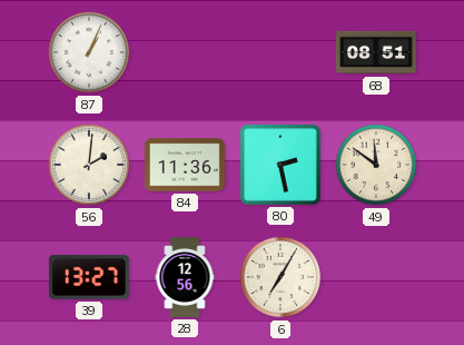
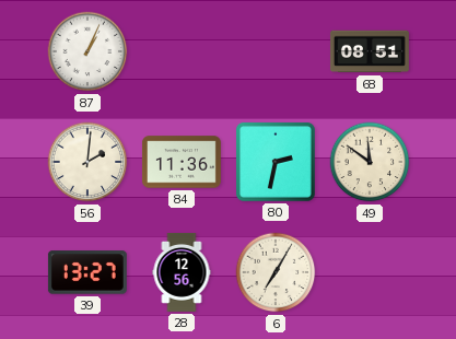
80: 2:28 -> 2:32
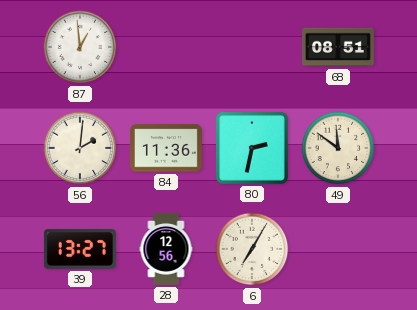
87: 1:04 -> 12:59
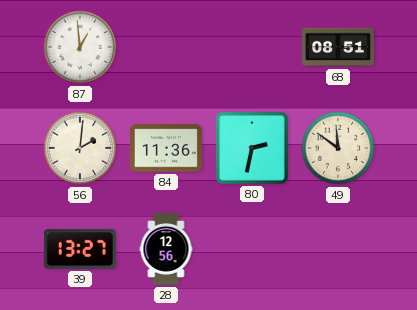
6: 7:05 -> none
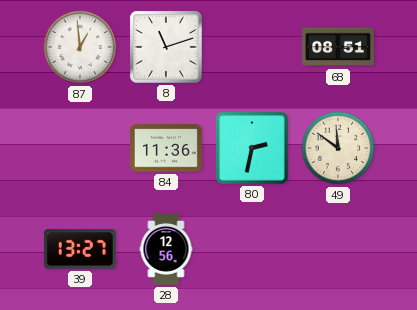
8: none -> 11:12
56: 2:01 -> none
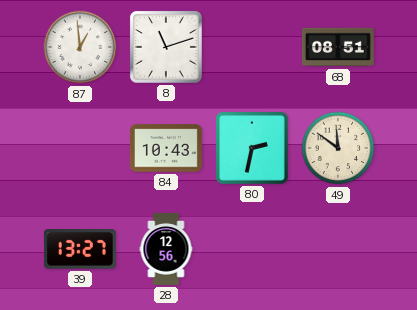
84: 11:36 -> 10:43
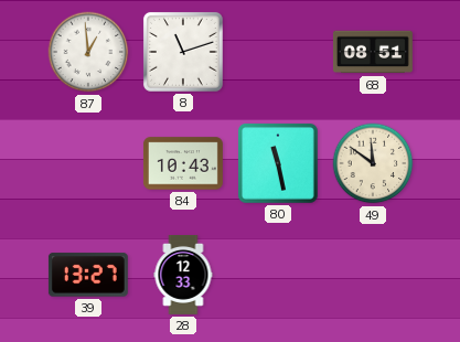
80: 2:32 -> 11:28
28: 12:56 -> 12:33
